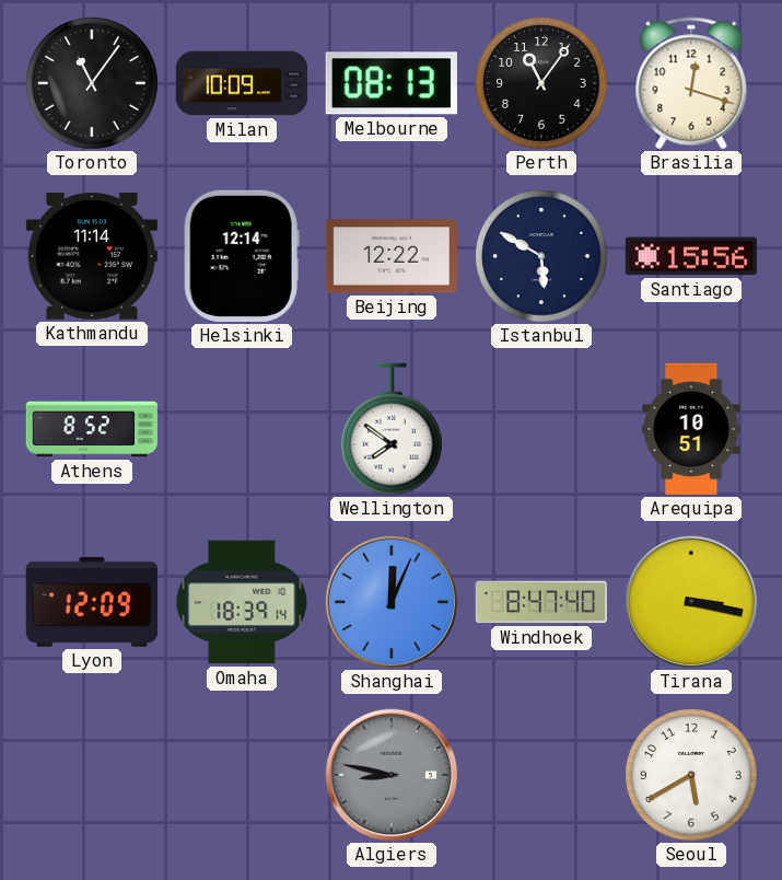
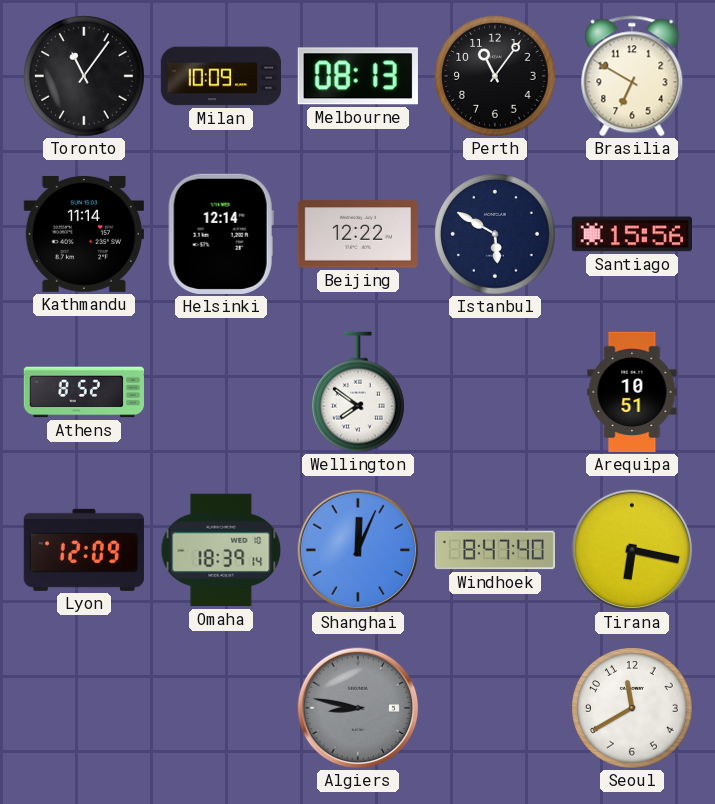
Brasilia: 12:18 -> 6:50
Tirana: 3:17 -> 6:17
Seoul: 5:40 -> 11:40
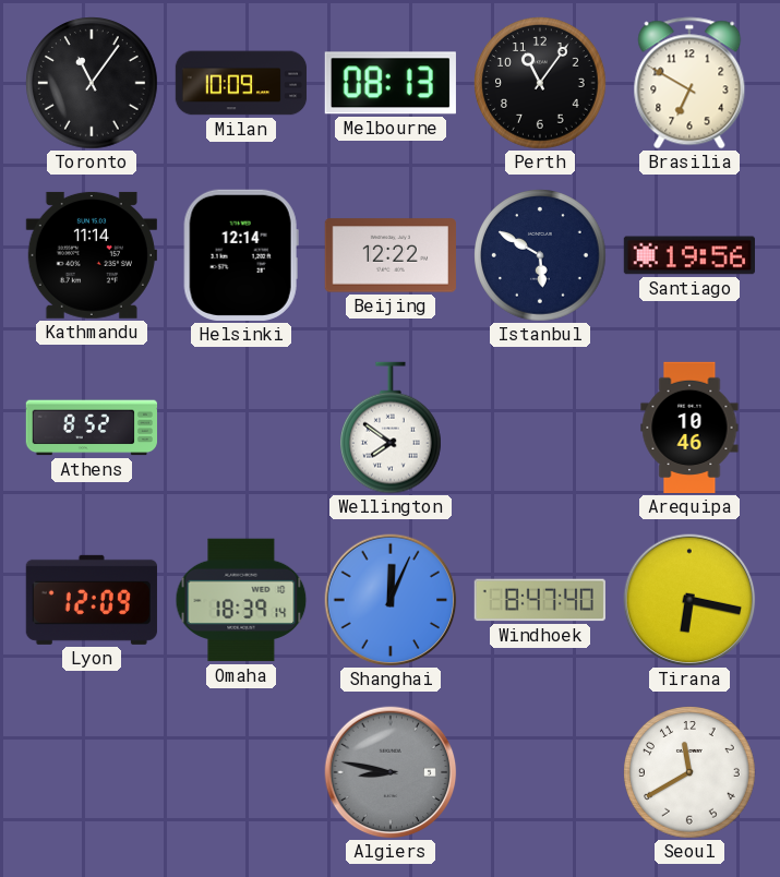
Santiago: 15:56 -> 19:56
Arequipa: 10:51 -> 10:46
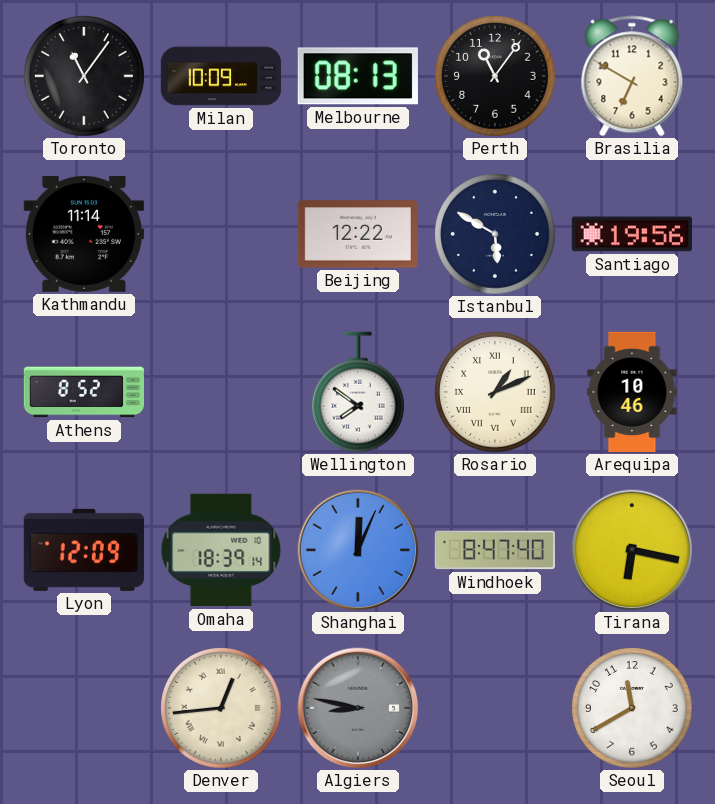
Helsinki: 12:14 -> none
Rosario: none -> 1:11
Denver: none -> 12:44
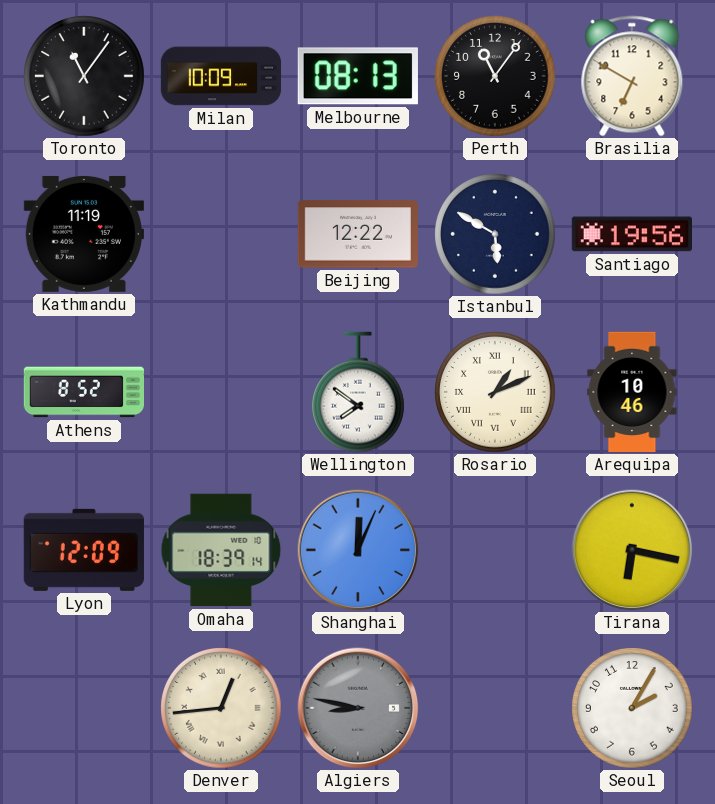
Kathmandu: 11:14 -> 11:19
Windhoek: 8:47 -> none
Seoul: 11:40 -> 2:05
